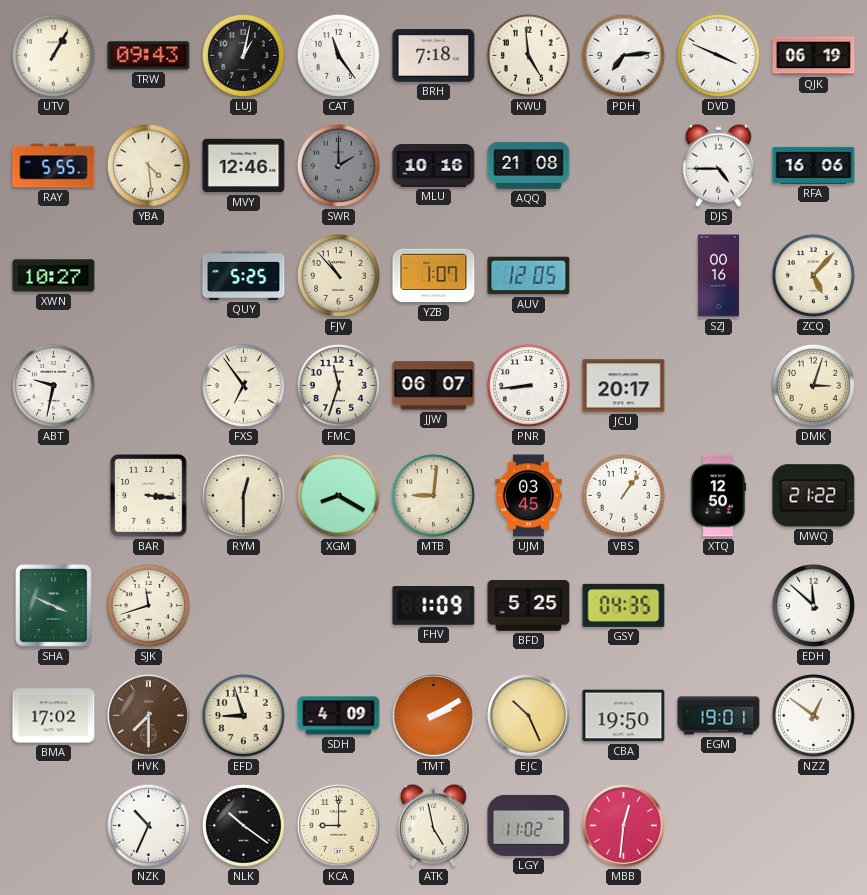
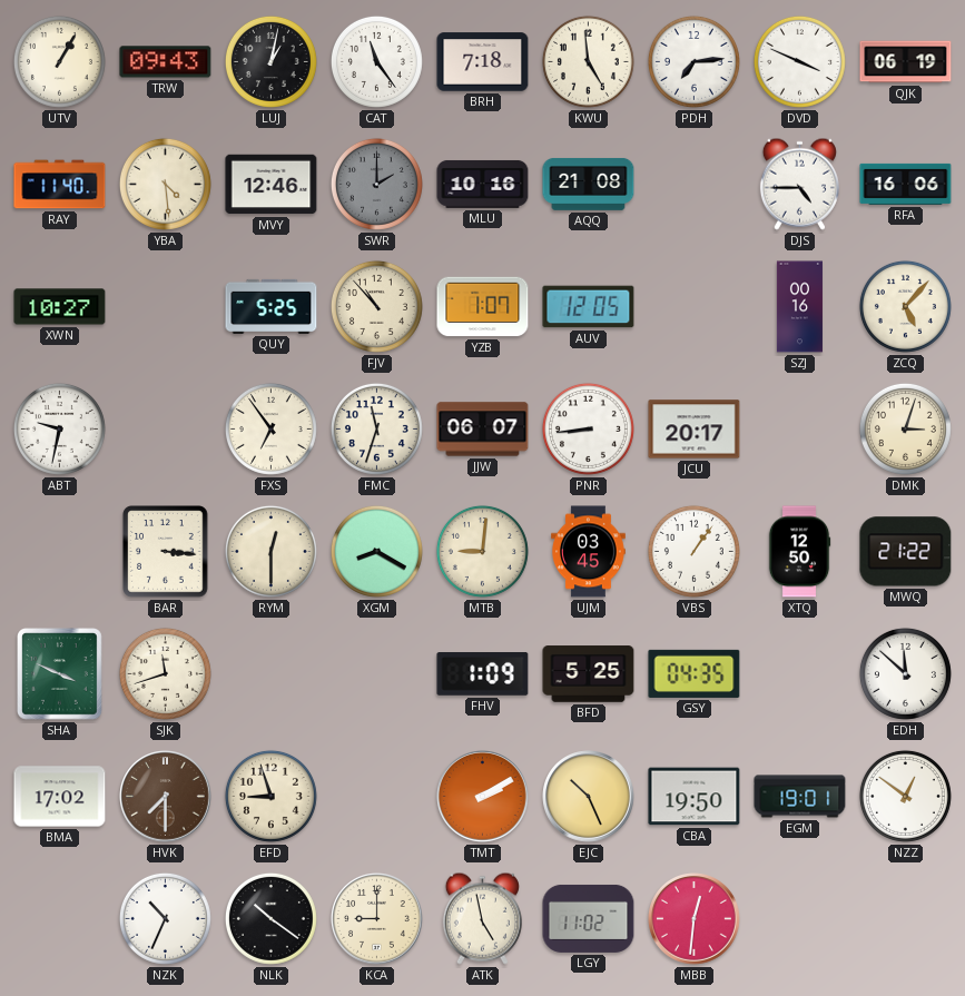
RAY: 5:55 -> 11:40
SDH: 4:09 -> none
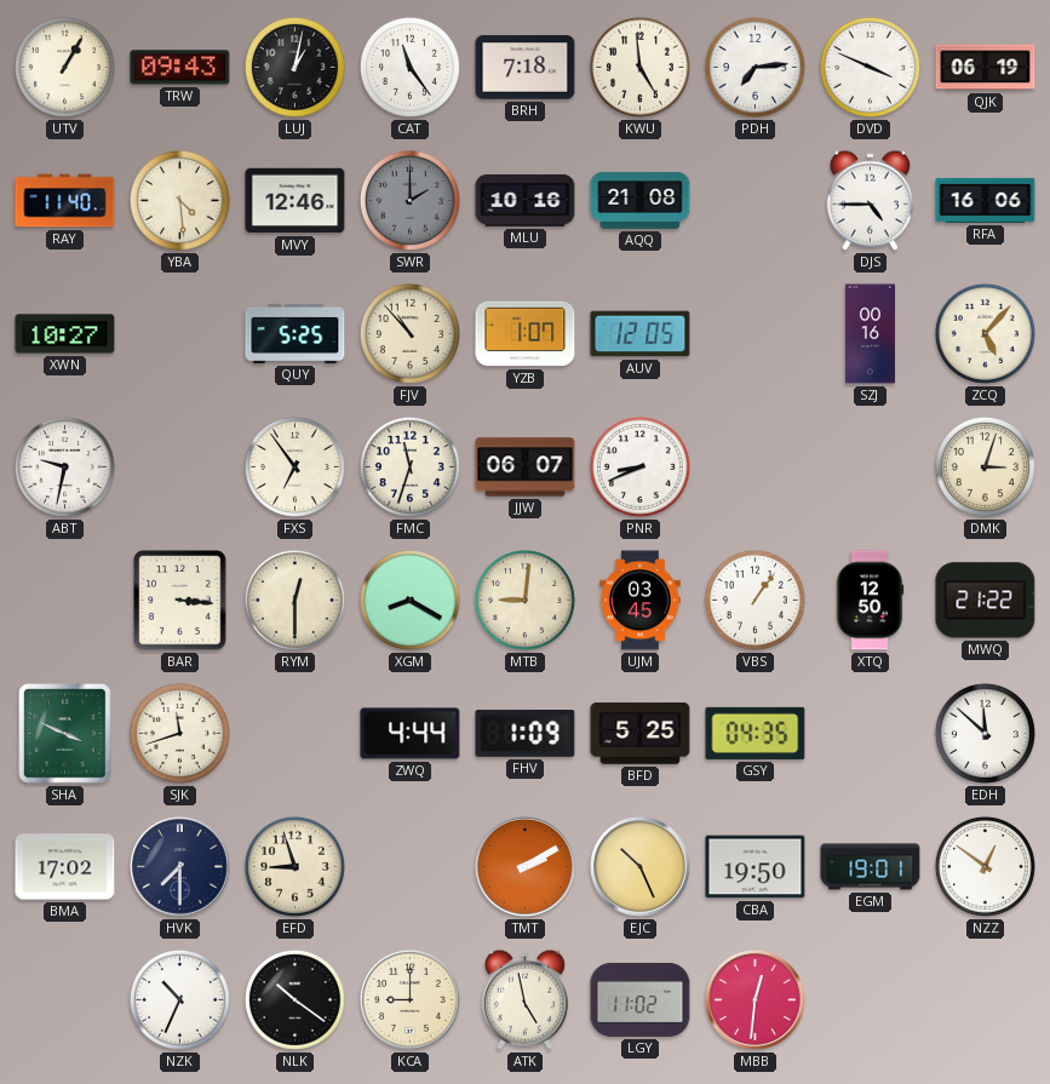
PNR: 8:44 -> 8:41
JCU: 20:17 -> none
ZWQ: none -> 4:44
HVK dial: brown -> navy
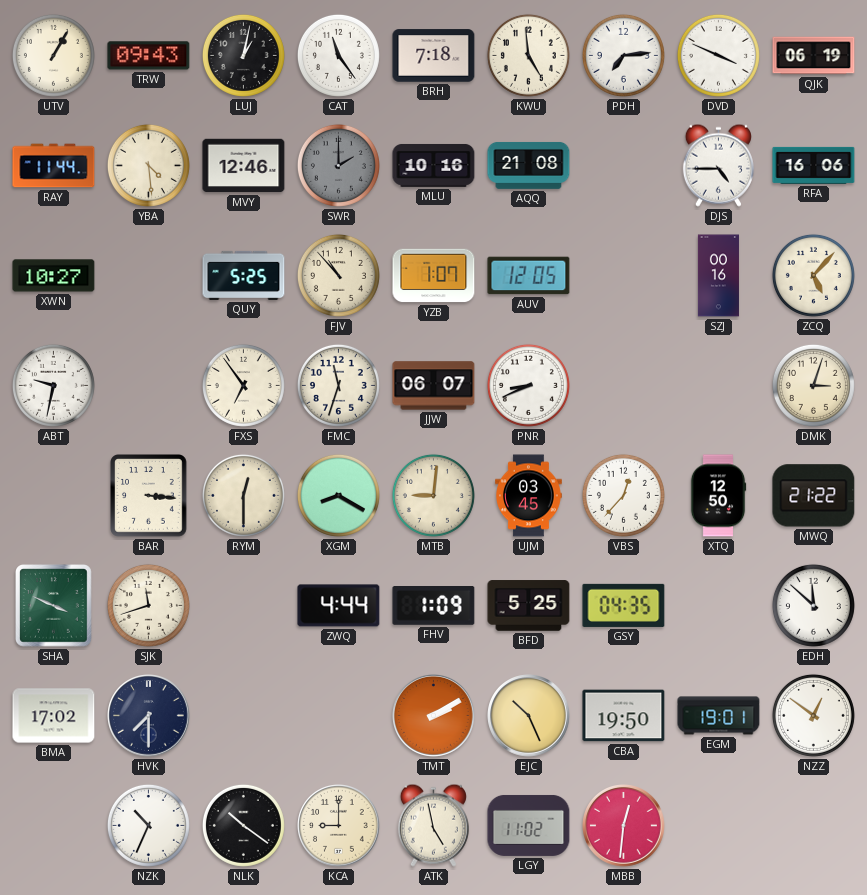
RAY: 11:40 -> 11:44
VBS: 1:06 -> 12:37
EFD: 8:57 -> none
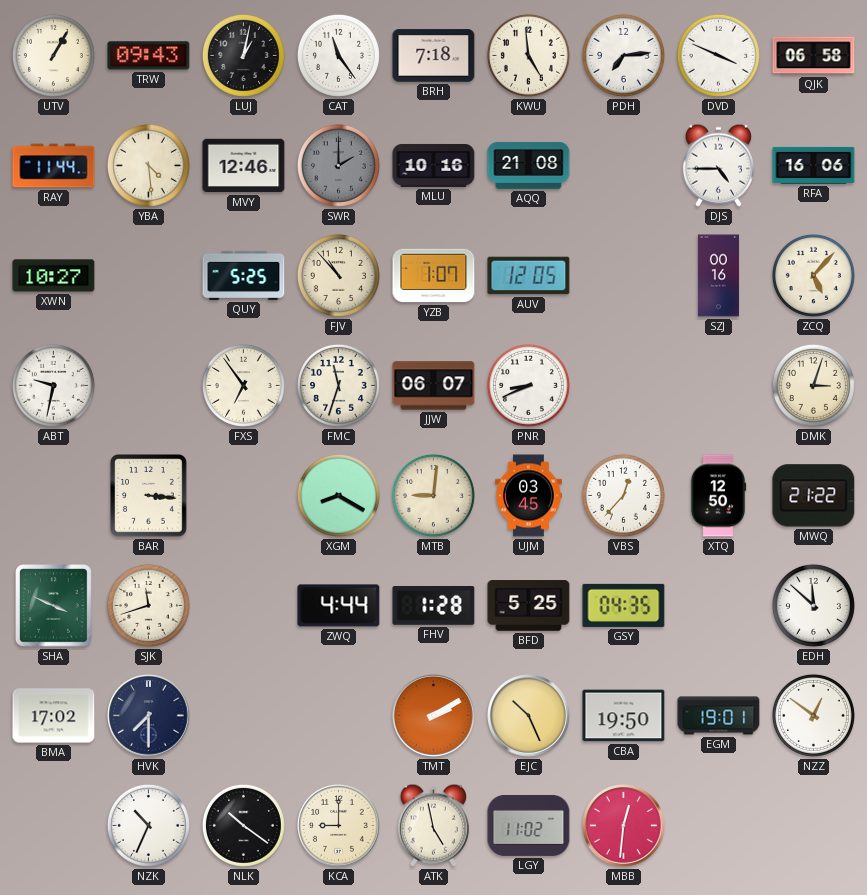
QJK: 06:19 -> 06:58
RYM: 12:30 -> none
FHV: 1:09 -> 1:28
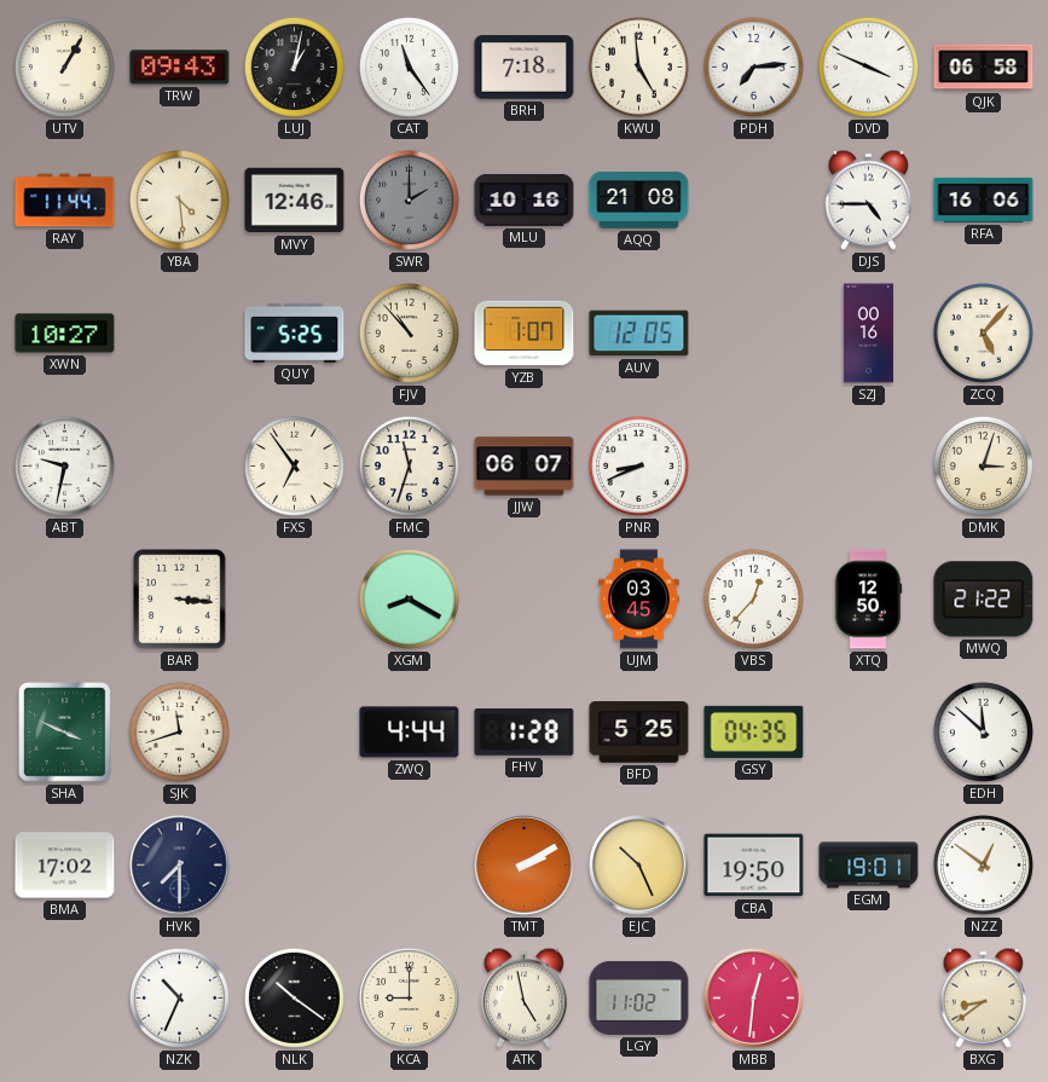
MTB: 9:01 -> none
BXG: none -> 8:39
